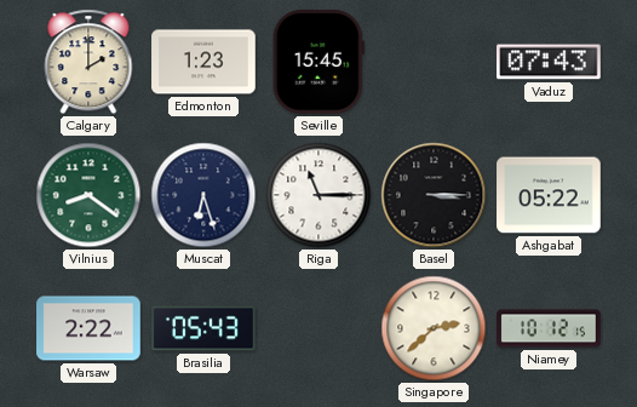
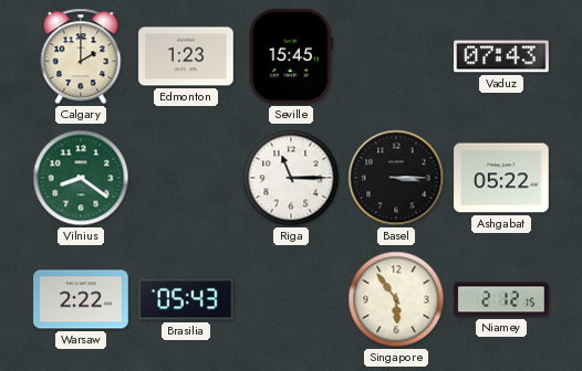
Muscat: 6:27 -> none
Singapore: 2:38 -> 5:54
Niamey: 10:12 -> 2:12
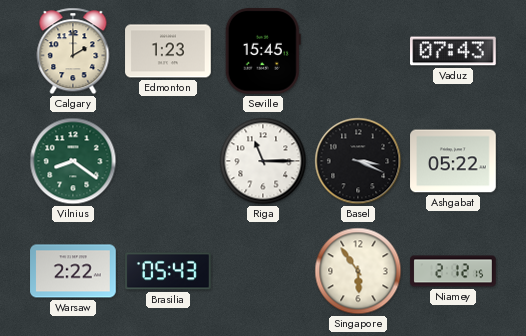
Basel: 3:15 -> 3:19
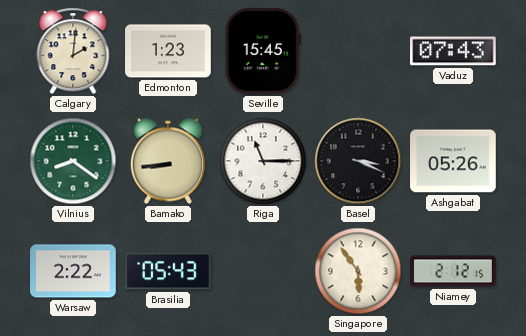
Calgary: 2:00 -> 2:01
Bamako: none -> 8:44
Ashgabat: 05:22 -> 05:26
